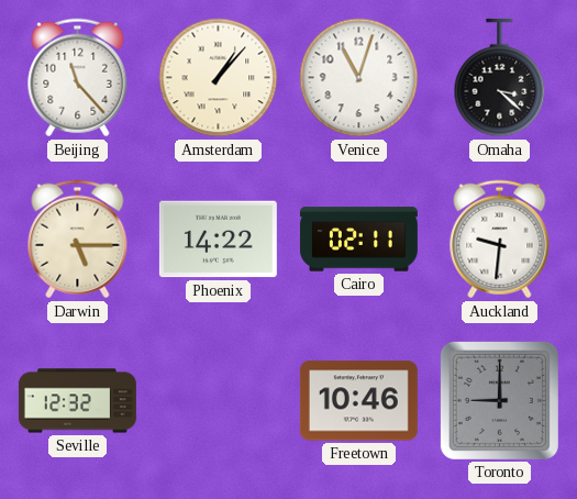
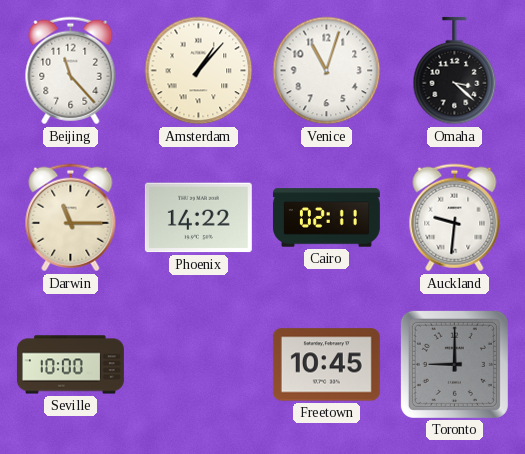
Darwin: 5:15 -> 11:15
Seville: 12:32 -> 10:00
Freetown: 10:46 -> 10:45
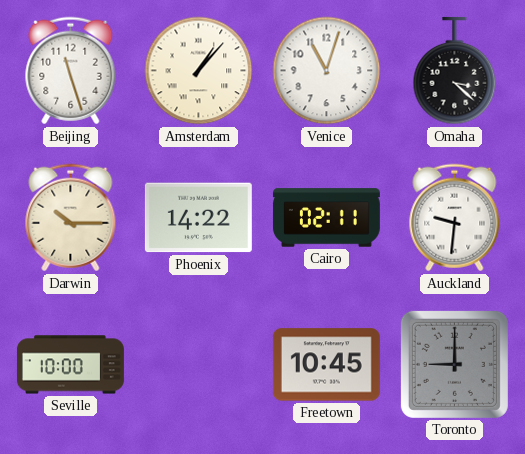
Beijing: 11:23 -> 11:27
Darwin: 11:15 -> 10:15
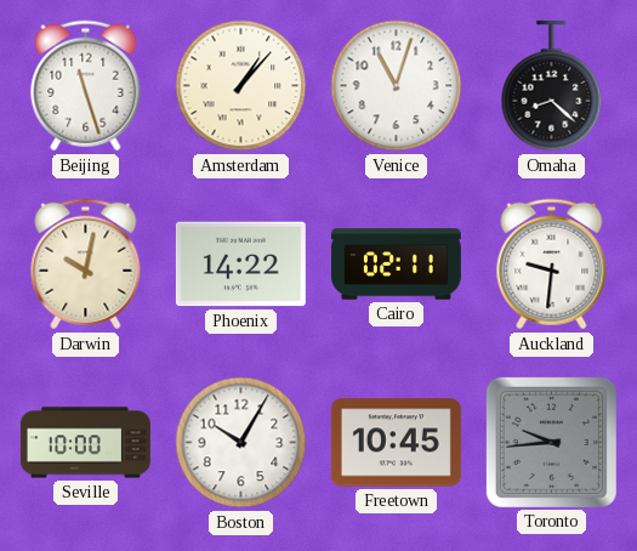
Omaha: 3:22 -> 8:22
Darwin: 10:15 -> 10:02
Boston: none -> 10:05
Toronto: 9:00 -> 9:44
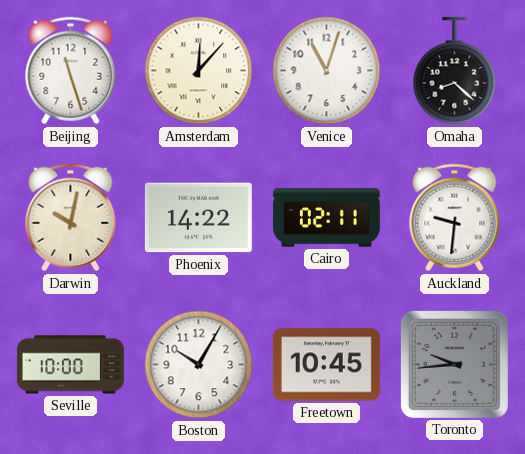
Amsterdam: 1:07 -> 12:07
